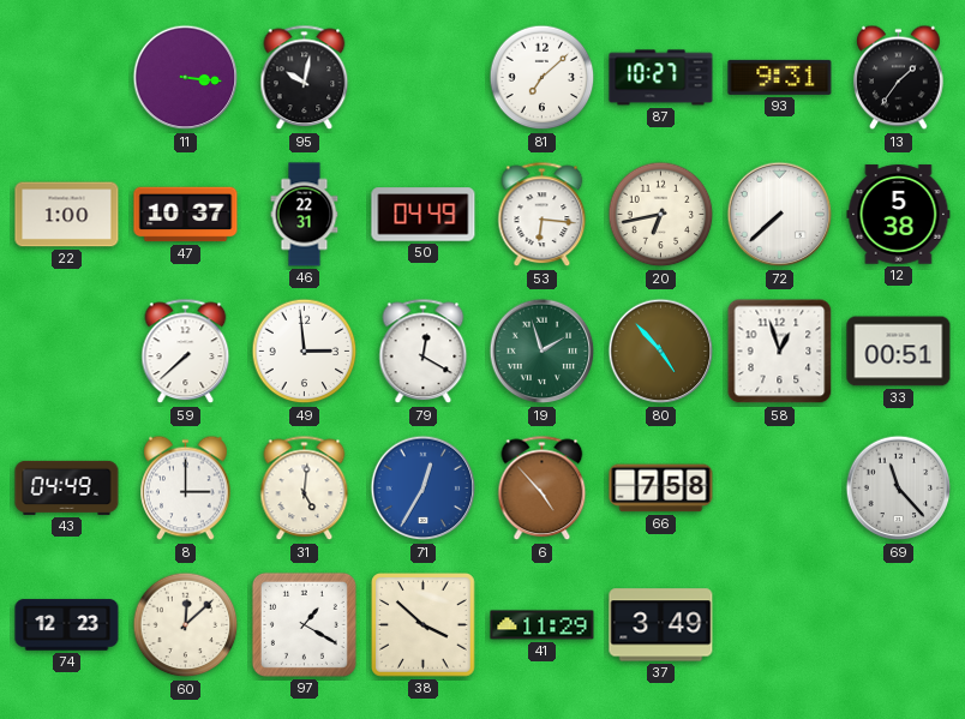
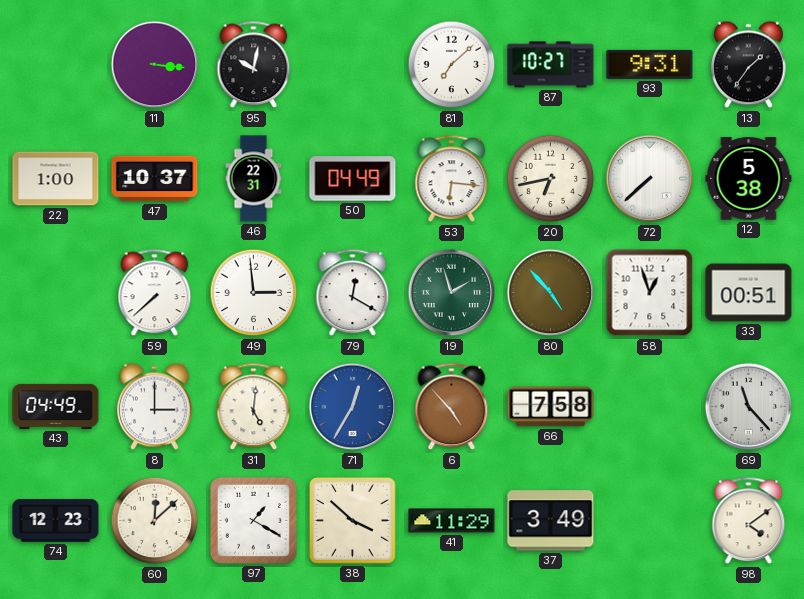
98: none -> 4:09
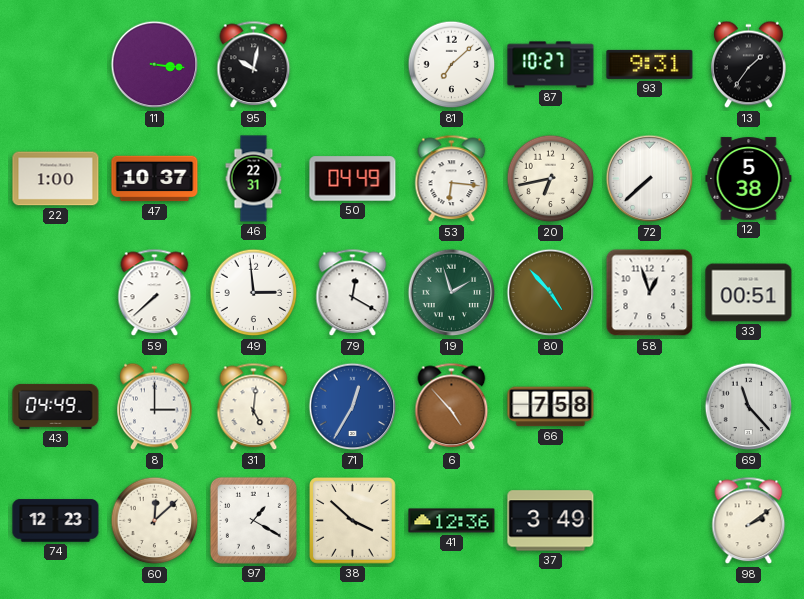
41: 11:29 -> 12:36
98: 4:09 -> 2:09
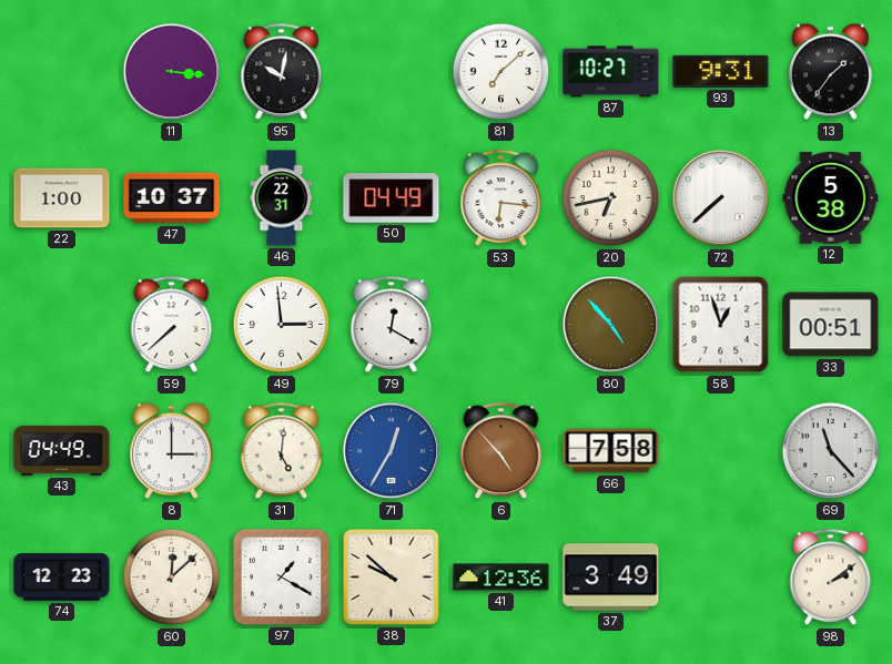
19: 1:57 -> none
38: 3:52 -> 9:52
